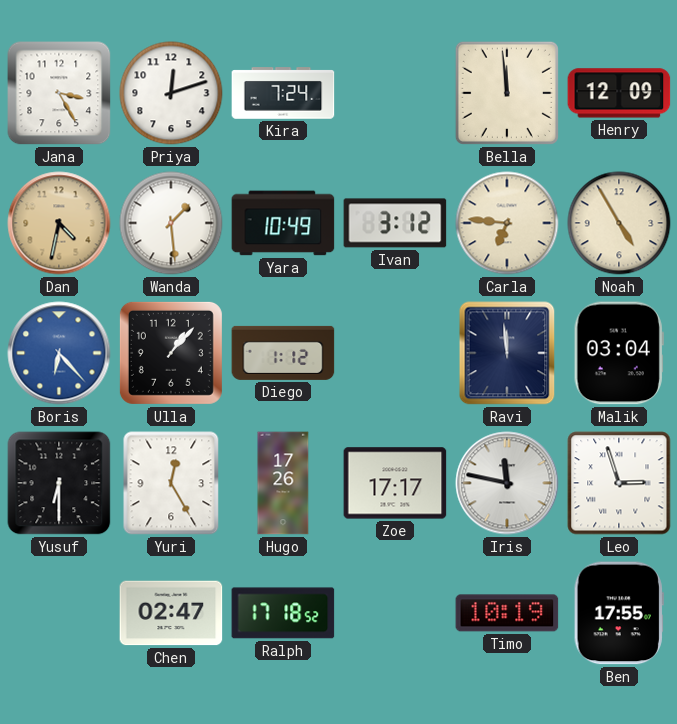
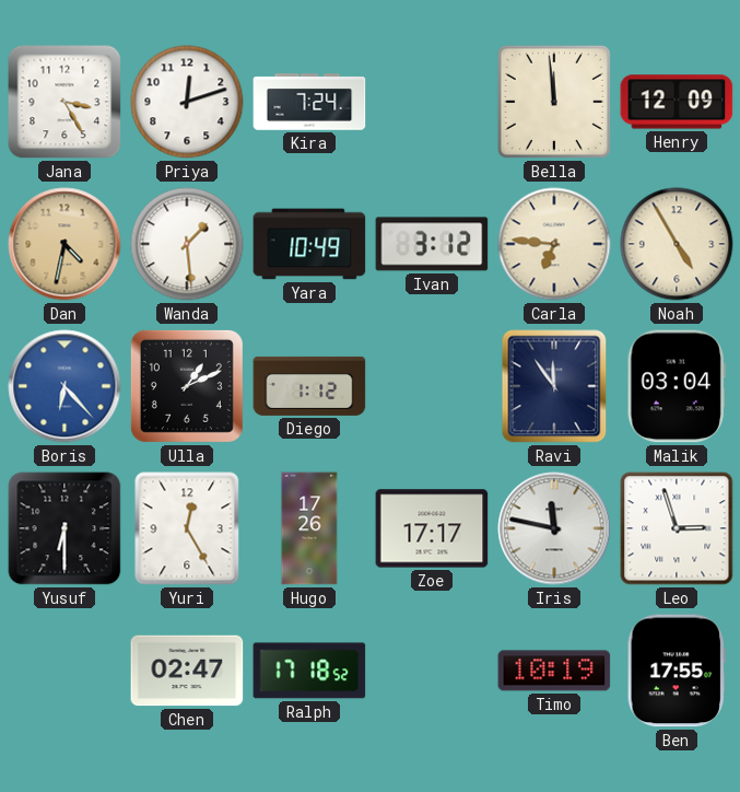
Ulla: 1:07 -> 1:11
Ravi: 11:59 -> 11:54
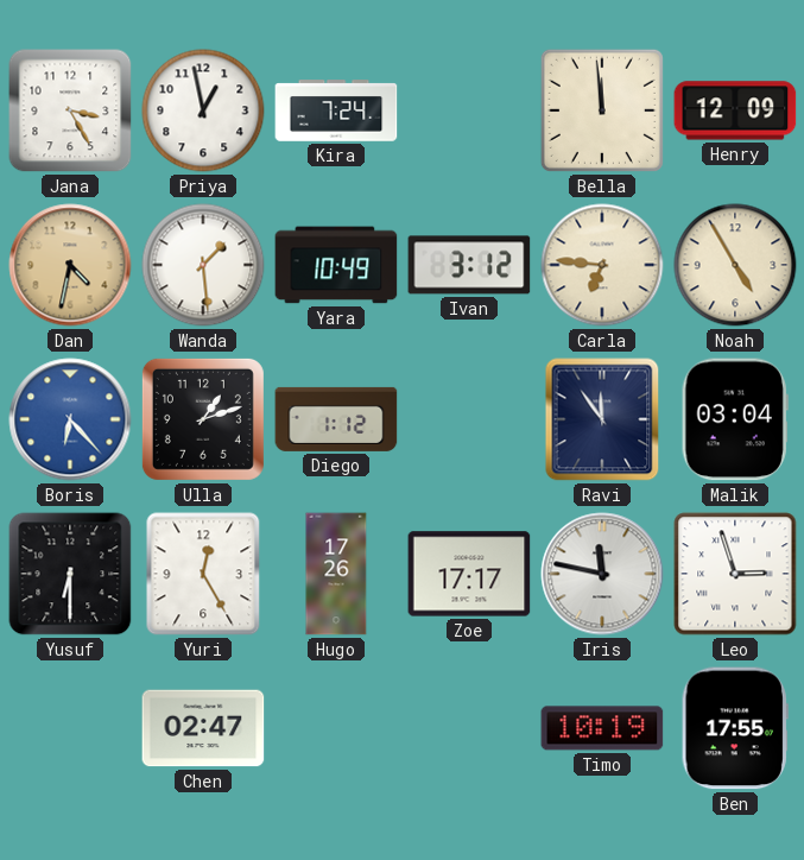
Priya: 12:12 -> 12:58
Ulla: 1:11 -> 1:12
Ralph: 17:18 -> none
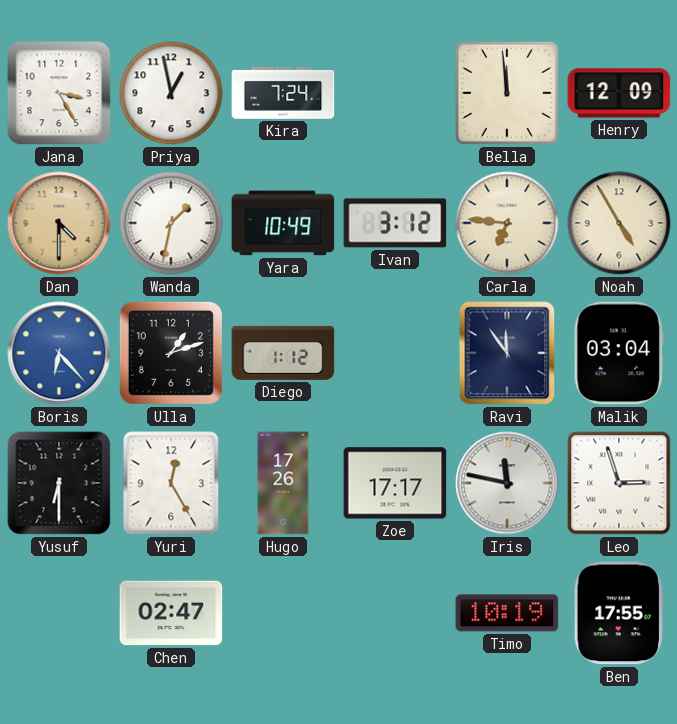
Dan: 4:32 -> 4:30
Wanda: 1:29 -> 1:32
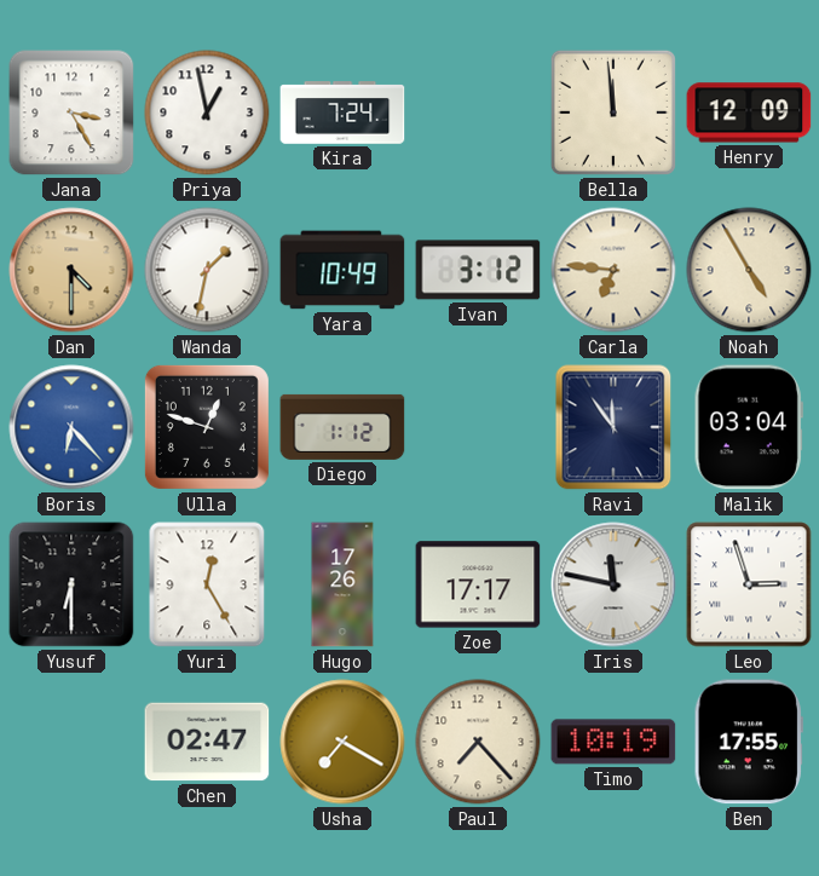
Ulla: 1:12 -> 12:48
Usha: none -> 7:20
Paul: none -> 7:23
